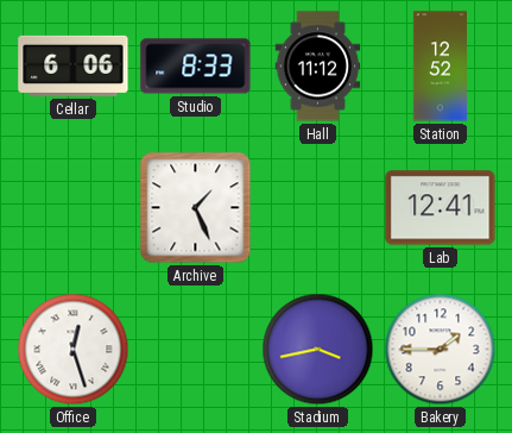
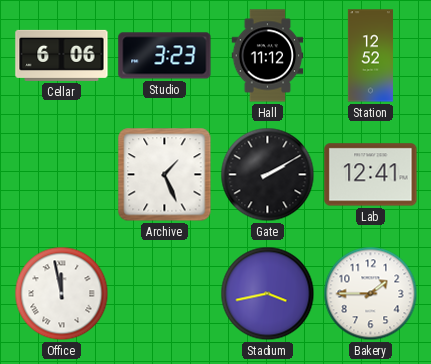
Studio: 8:33 -> 3:23
Gate: none -> 2:10
Office: 12:27 -> 11:58
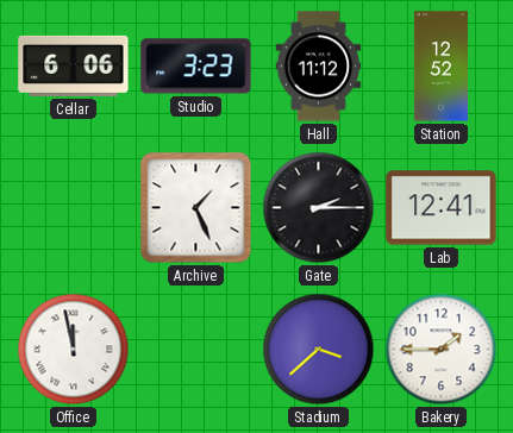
Gate: 2:10 -> 2:15
Stadium: 3:43 -> 3:38
